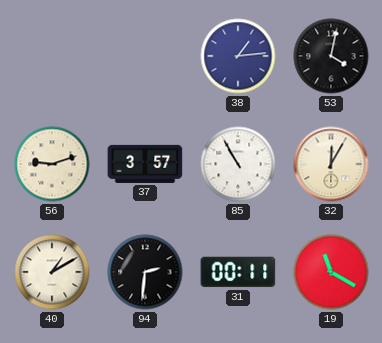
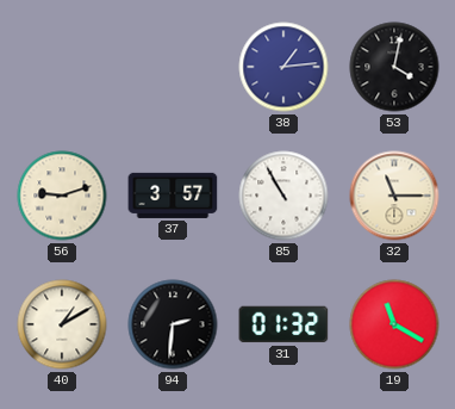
32: 12:05 -> 11:15
31: 00:11 -> 01:32
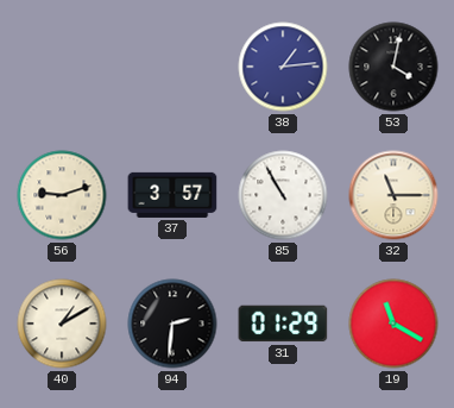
31: 01:32 -> 01:29
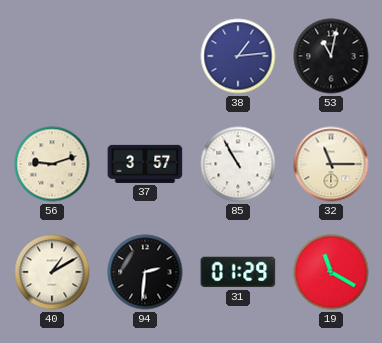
53: 4:02 -> 11:02
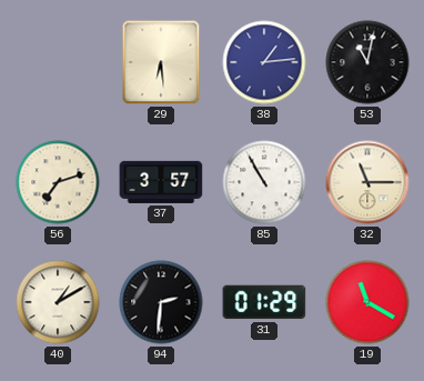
29: none -> 6:29
56: 9:12 -> 7:12
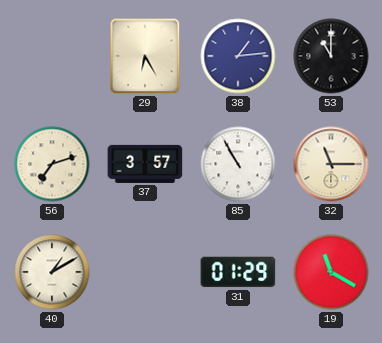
29: 6:29 -> 6:25
53: 11:02 -> 11:00
94: 2:31 -> none
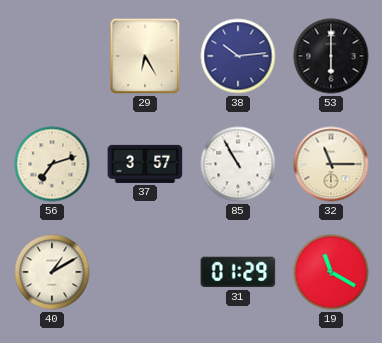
38: 1:14 -> 10:14
53: 11:00 -> 6:00
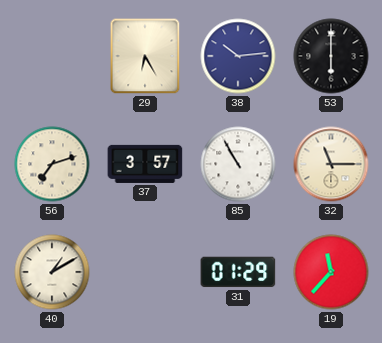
19: 11:20 -> 11:37
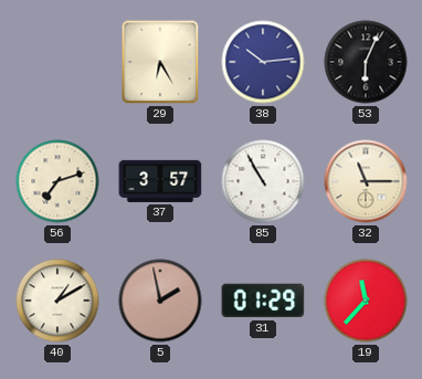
53: 6:00 -> 6:04
5: none -> 1:58
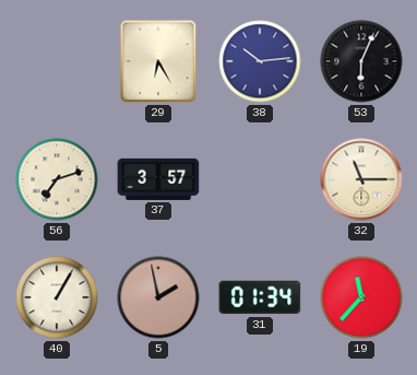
85: 10:55 -> none
40: 1:10 -> 1:05
31: 01:29 -> 01:34
